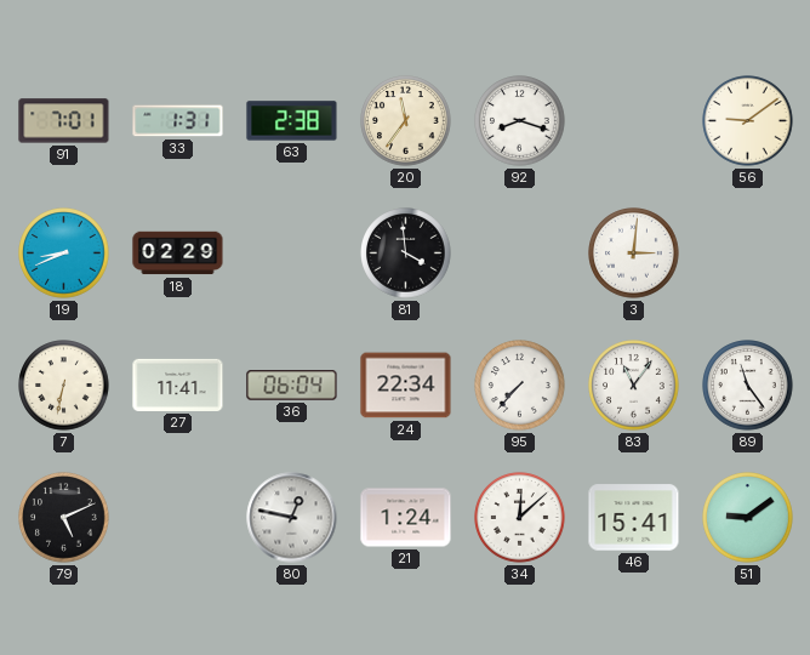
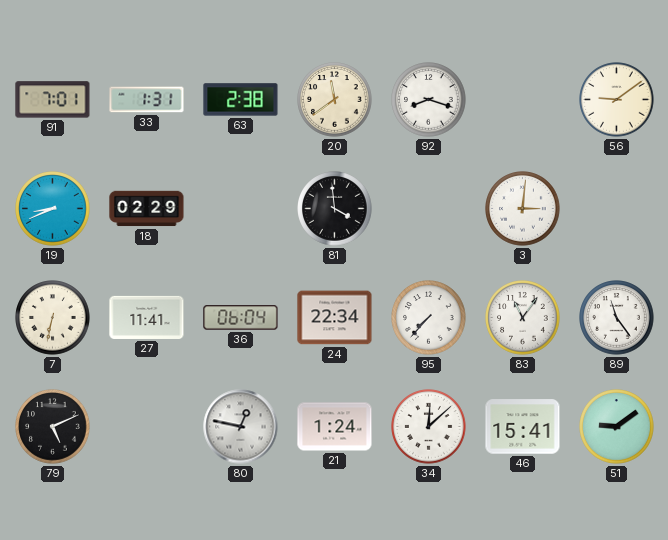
20: 11:36 -> 11:39
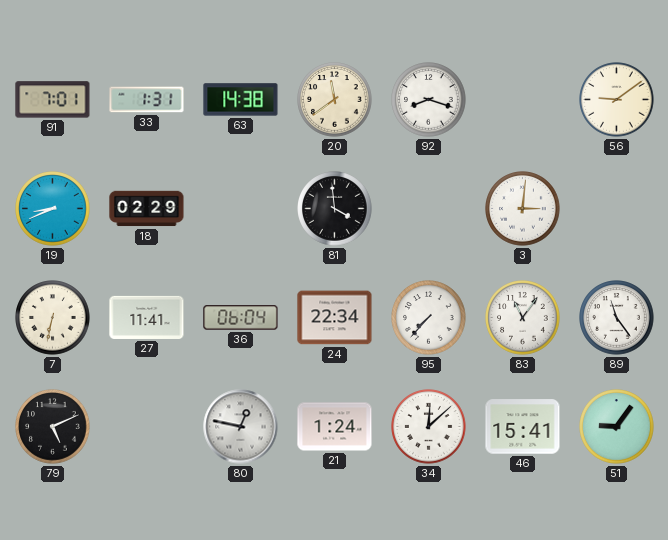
63: 2:38 -> 14:38
51: 9:09 -> 9:06
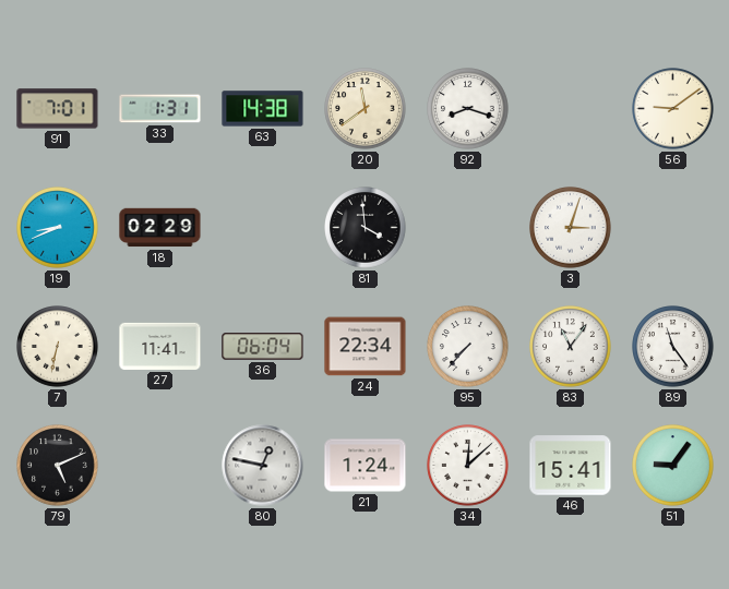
3: 3:01 -> 3:03
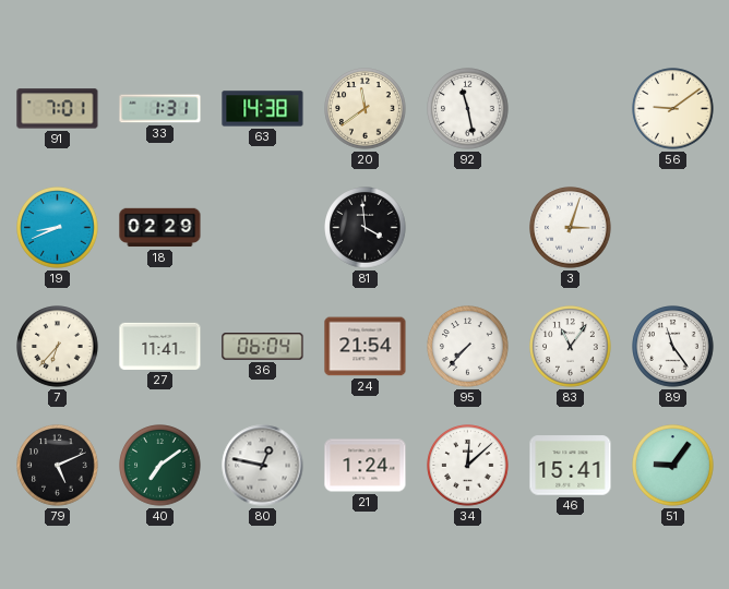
92: 8:18 -> 11:28
7: 6:32 -> 6:37
24: 22:34 -> 21:54
40: none -> 7:09
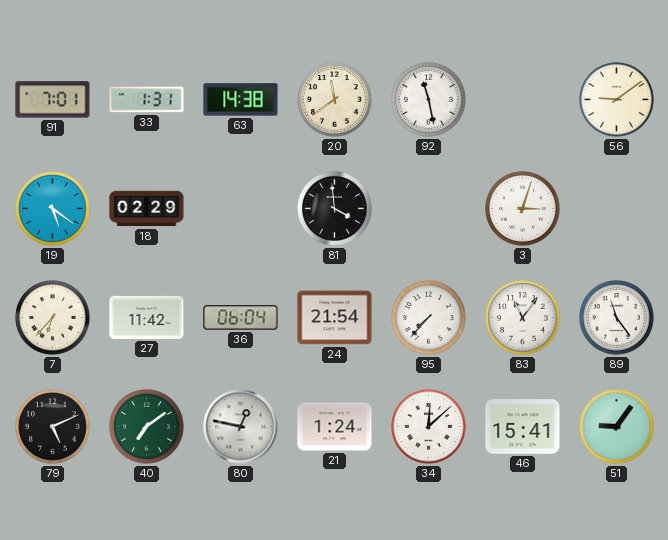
19: 8:41 -> 5:21
27: 11:41 -> 11:42
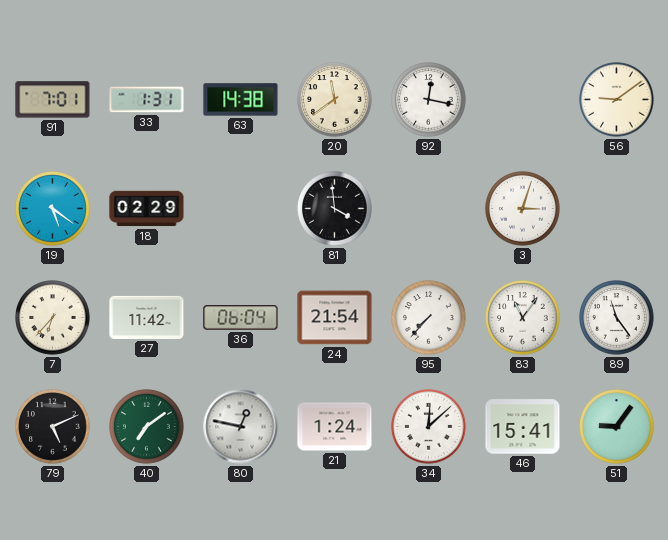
92: 11:28 -> 12:17
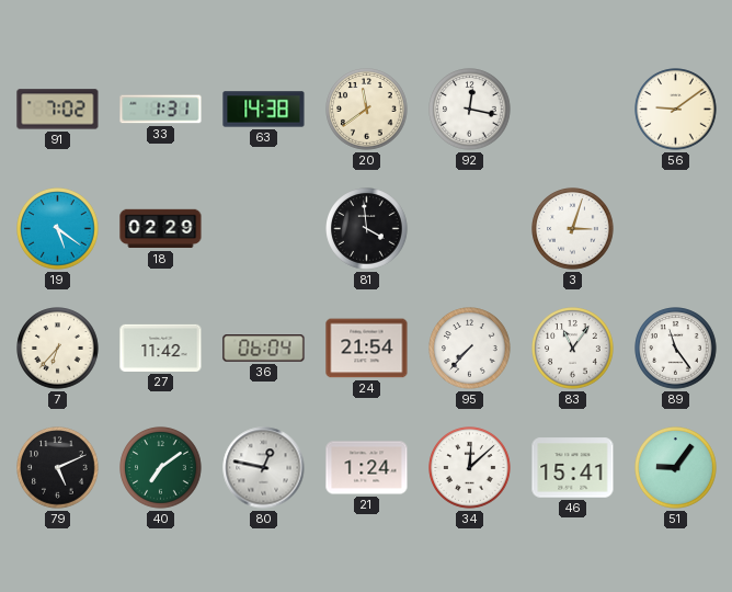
91: 7:01 -> 7:02
